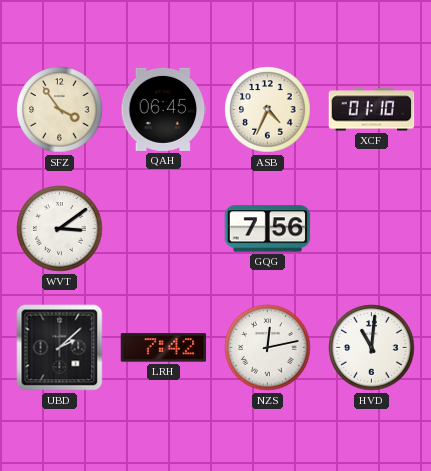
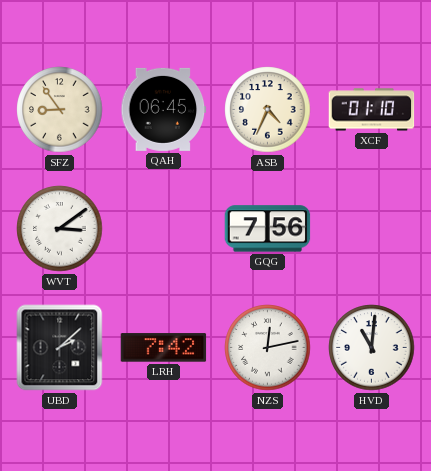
SFZ: 3:54 -> 8:54
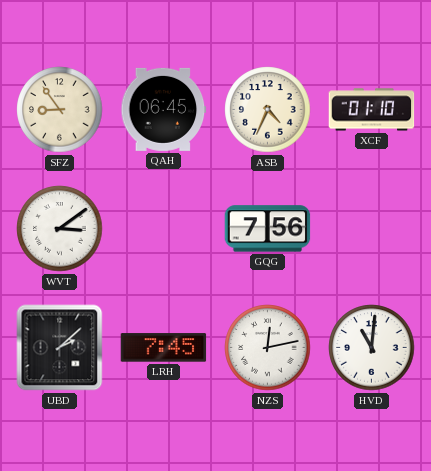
LRH: 7:42 -> 7:45
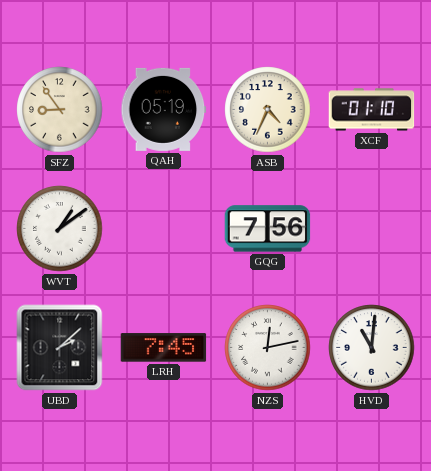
QAH: 06:45 -> 05:19
WVT: 3:09 -> 1:09
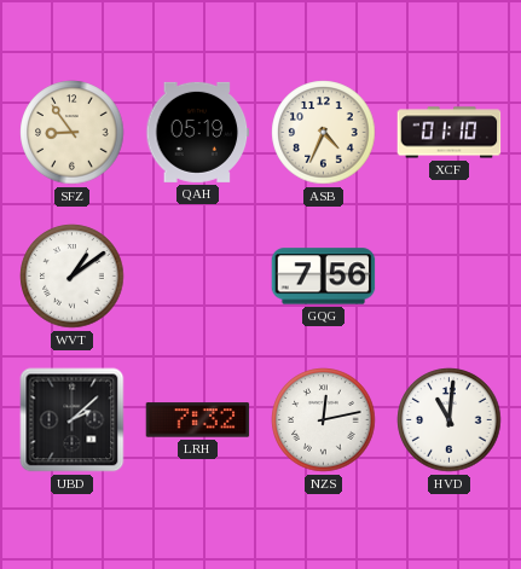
LRH: 7:45 -> 7:32
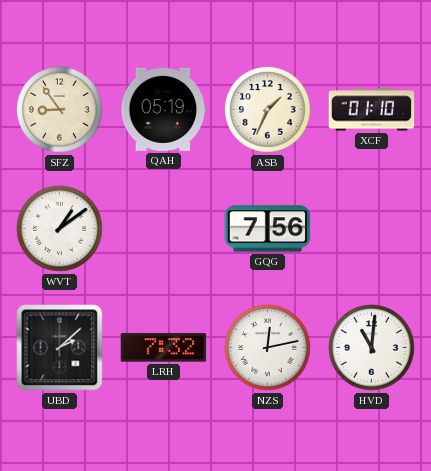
ASB: 4:34 -> 1:34
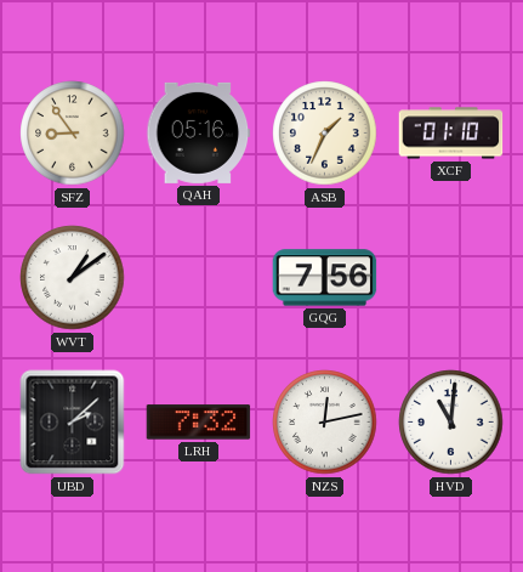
QAH: 05:19 -> 05:16
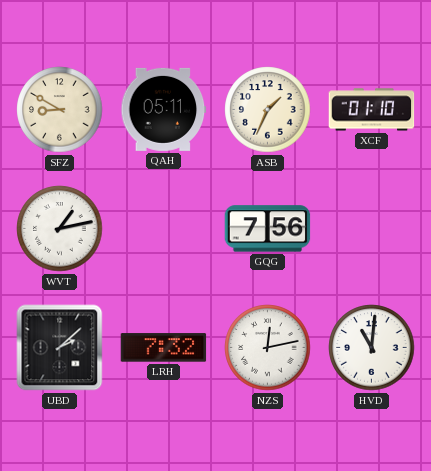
SFZ: 8:54 -> 8:50
QAH: 05:16 -> 05:11
WVT: 1:09 -> 1:13
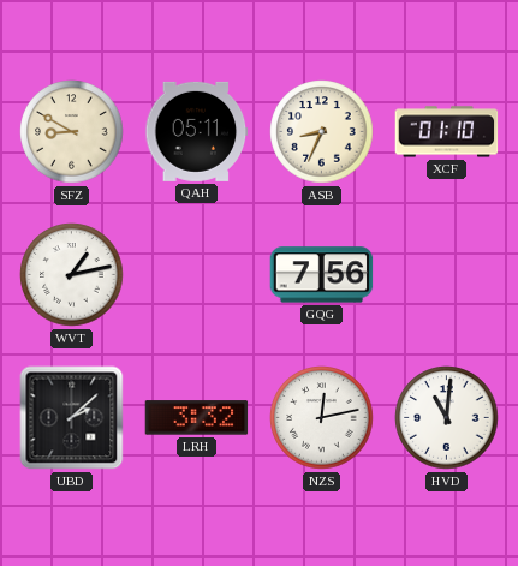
ASB: 1:34 -> 8:34
LRH: 7:32 -> 3:32
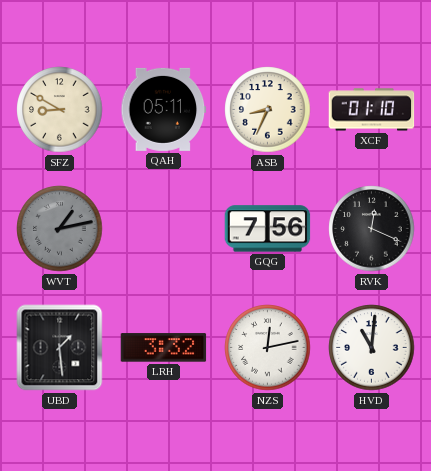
WVT dial: white -> grey
RVK: none -> 12:19
UBD: 2:08 -> 1:29
